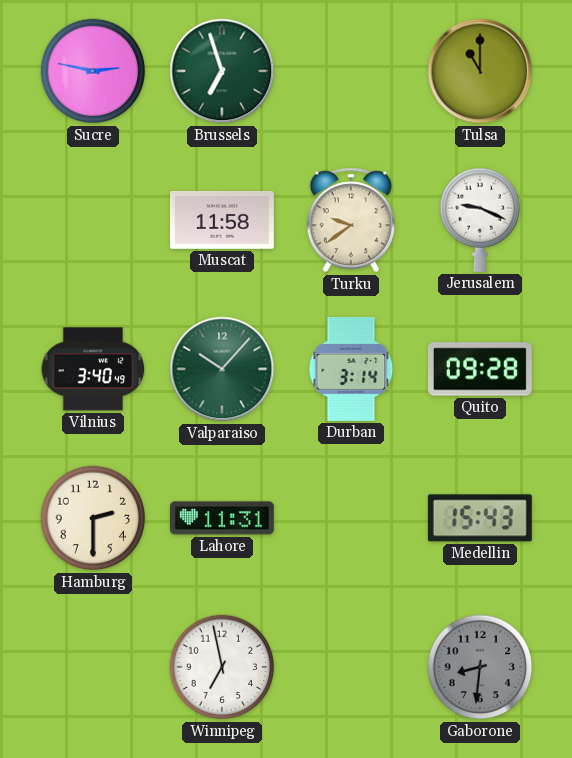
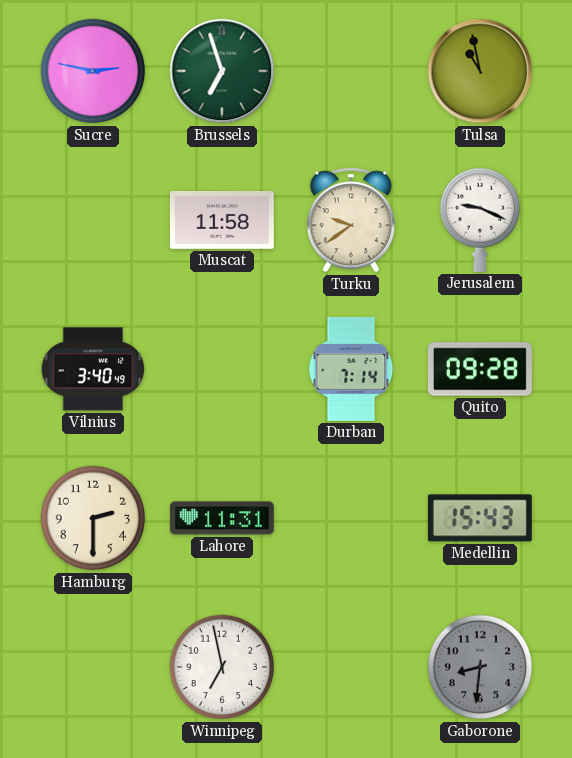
Tulsa: 11:00 -> 10:58
Valparaiso: 10:07 -> none
Durban: 3:14 -> 7:14
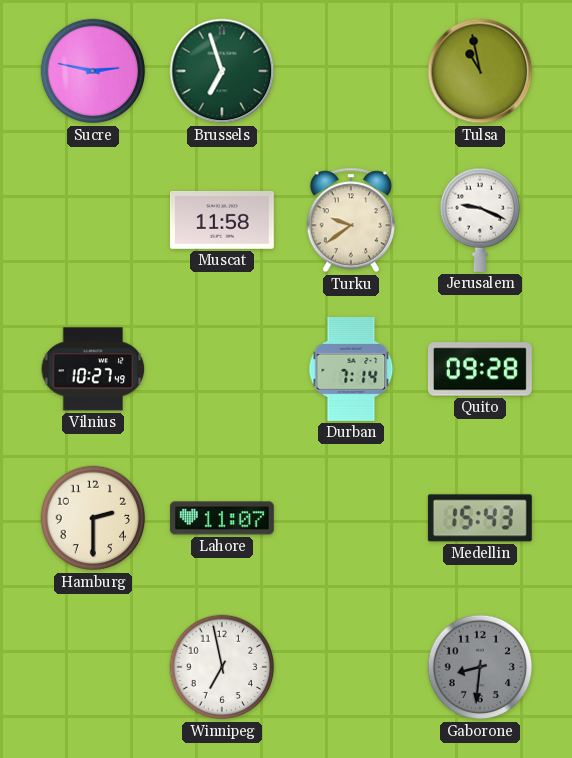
Vilnius: 3:40 -> 10:27
Lahore: 11:31 -> 11:07
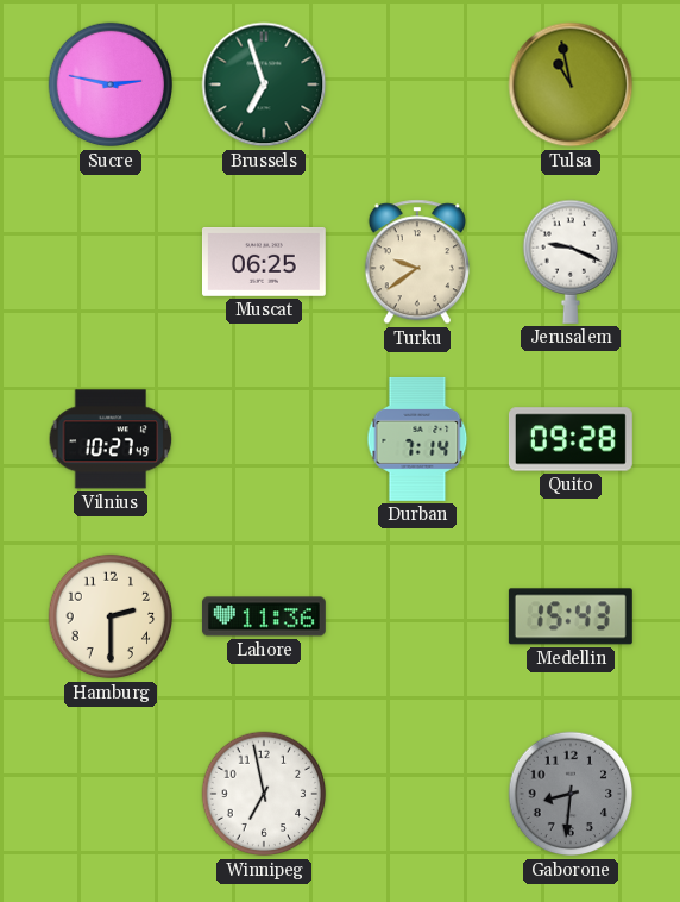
Muscat: 11:58 -> 06:25
Lahore: 11:07 -> 11:36
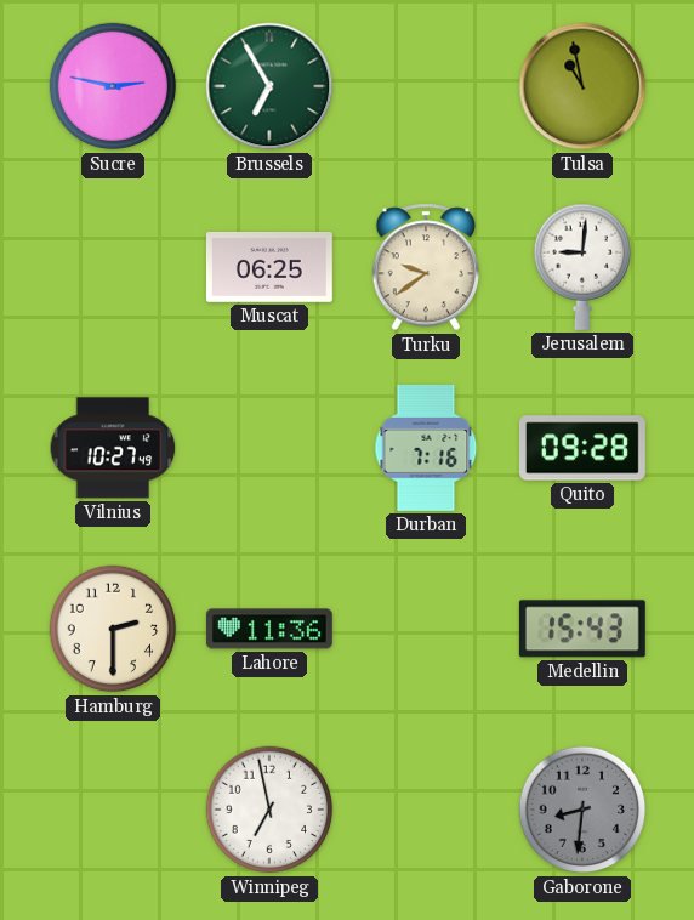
Brussels: 6:57 -> 6:55
Jerusalem: 9:19 -> 9:01
Durban: 7:14 -> 7:16
